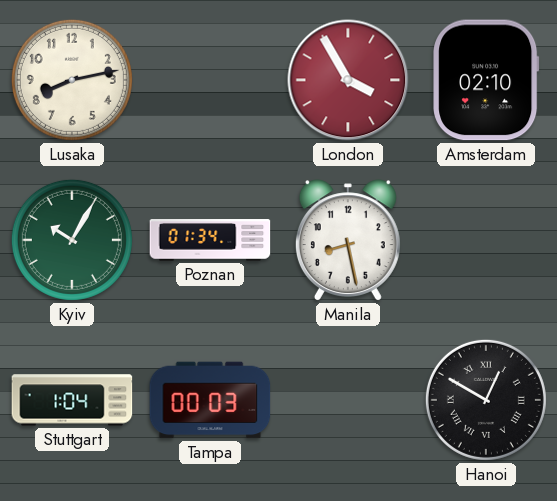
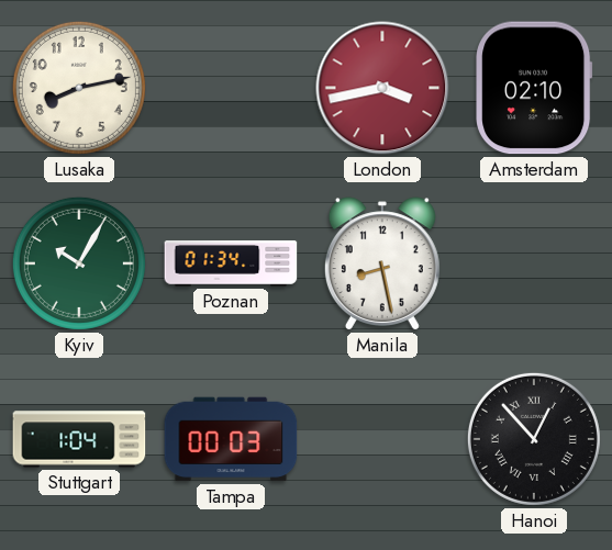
London: 3:55 -> 3:43
Hanoi: 12:50 -> 12:53
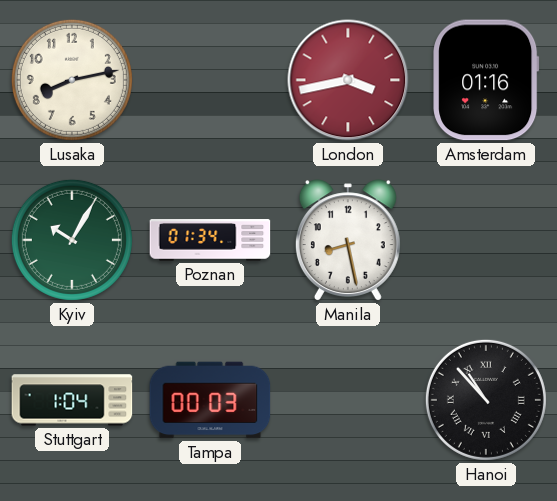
Amsterdam: 02:10 -> 01:16
Hanoi: 12:53 -> 10:53
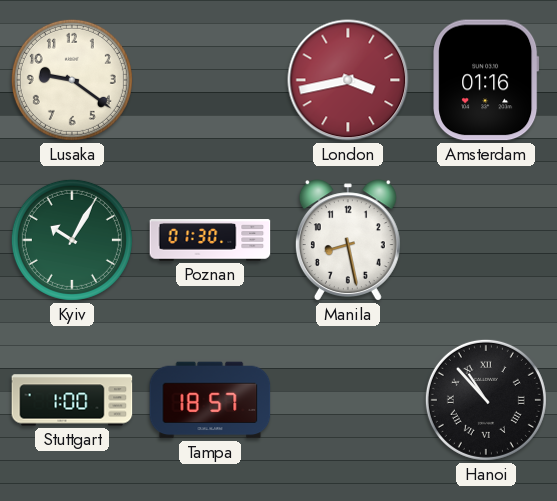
Lusaka: 8:13 -> 9:21
Poznan: 01:34 -> 01:30
Stuttgart: 1:04 -> 1:00
Tampa: 00:03 -> 18:57
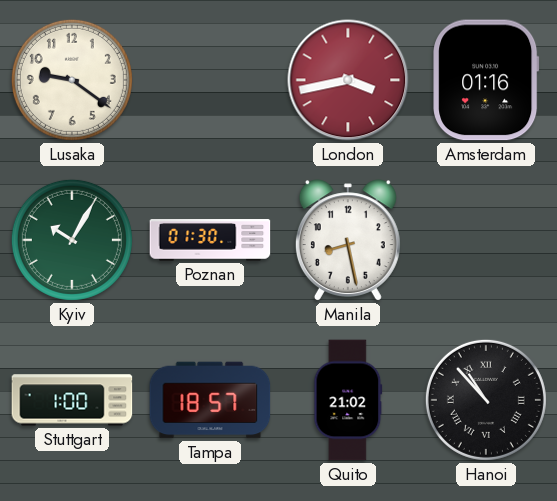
Quito: none -> 21:02
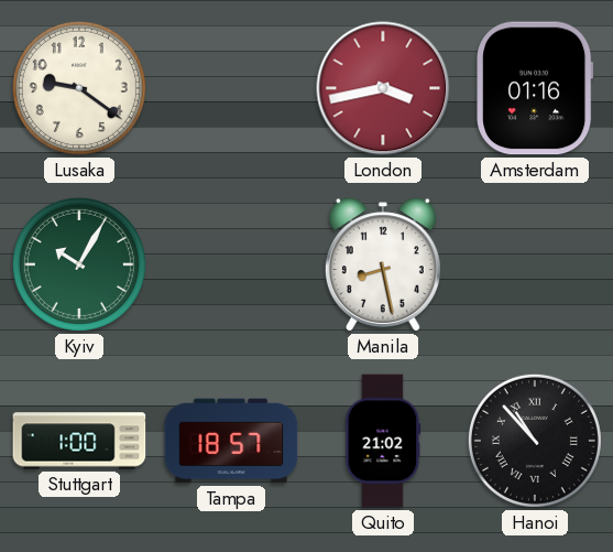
Poznan: 01:30 -> none
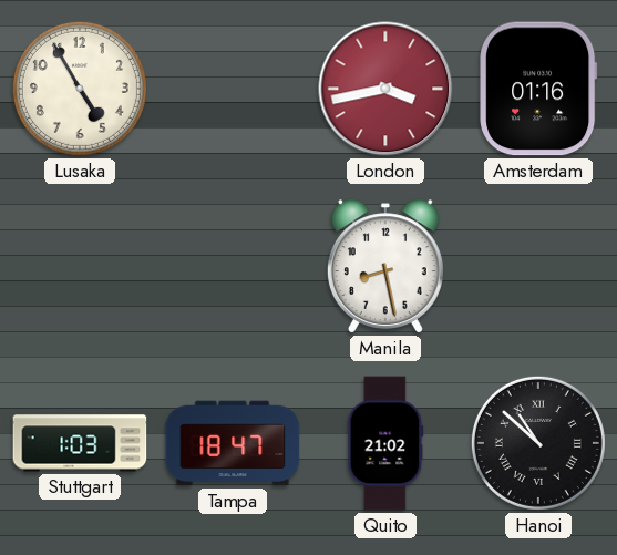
Lusaka: 9:21 -> 4:55
Kyiv: 10:05 -> none
Stuttgart: 1:00 -> 1:03
Tampa: 18:57 -> 18:47
Hanoi: 10:53 -> 10:52
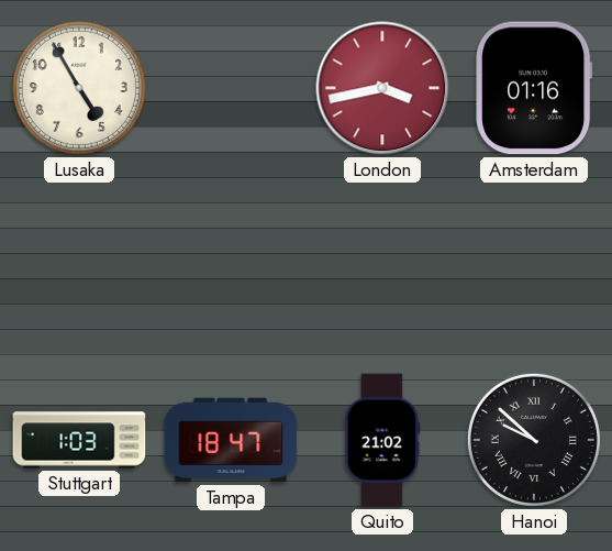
Manila: 8:28 -> none
Hanoi: 10:52 -> 9:52
